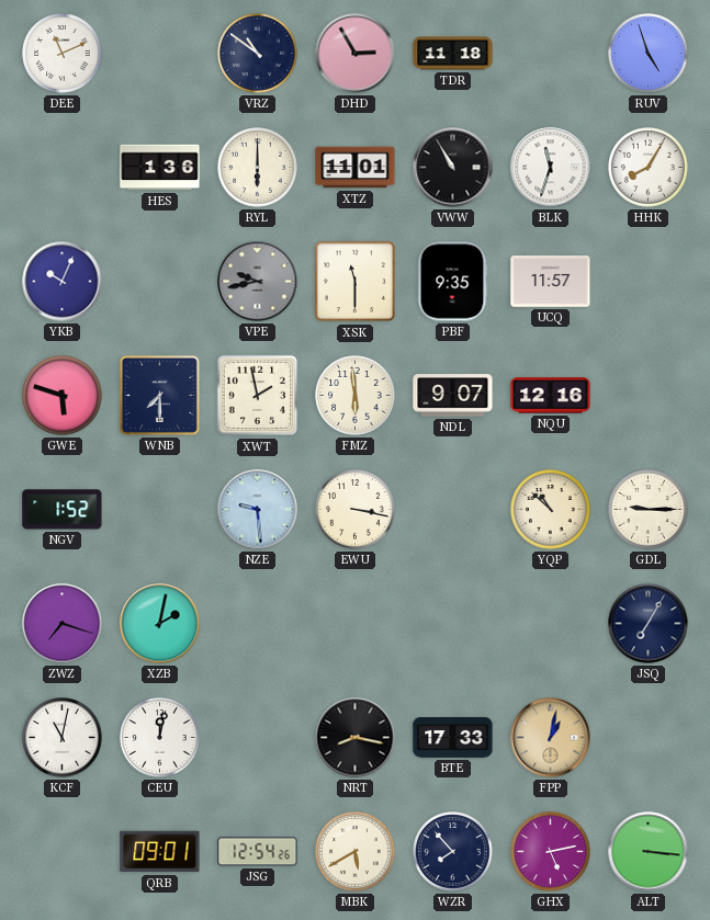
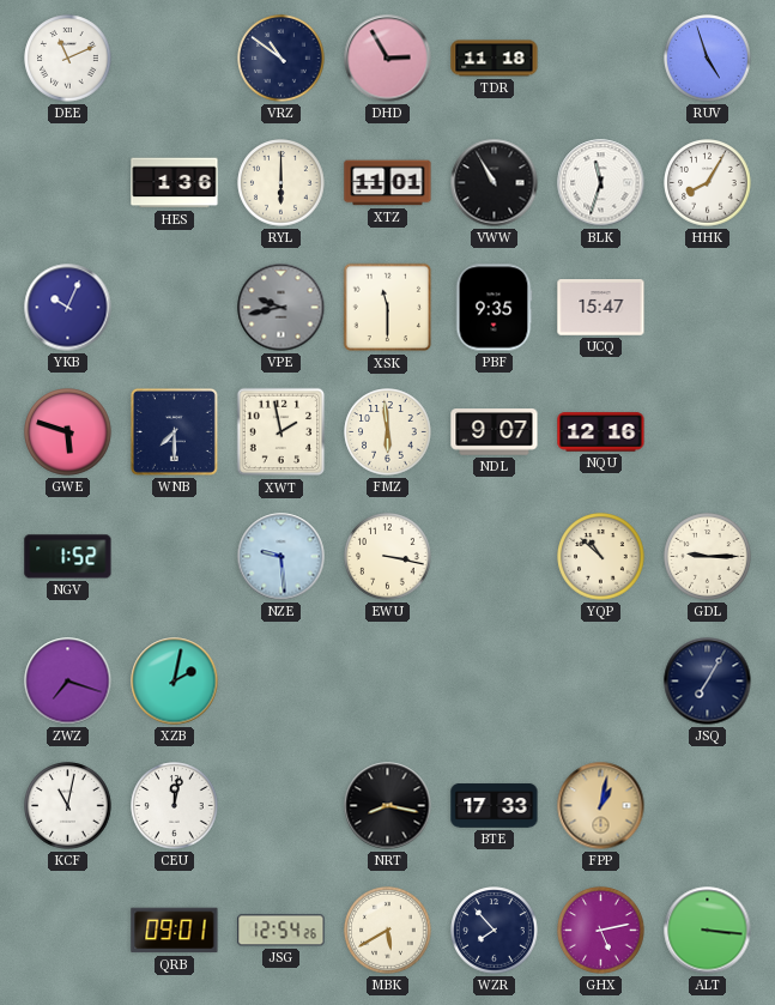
UCQ: 11:57 -> 15:47
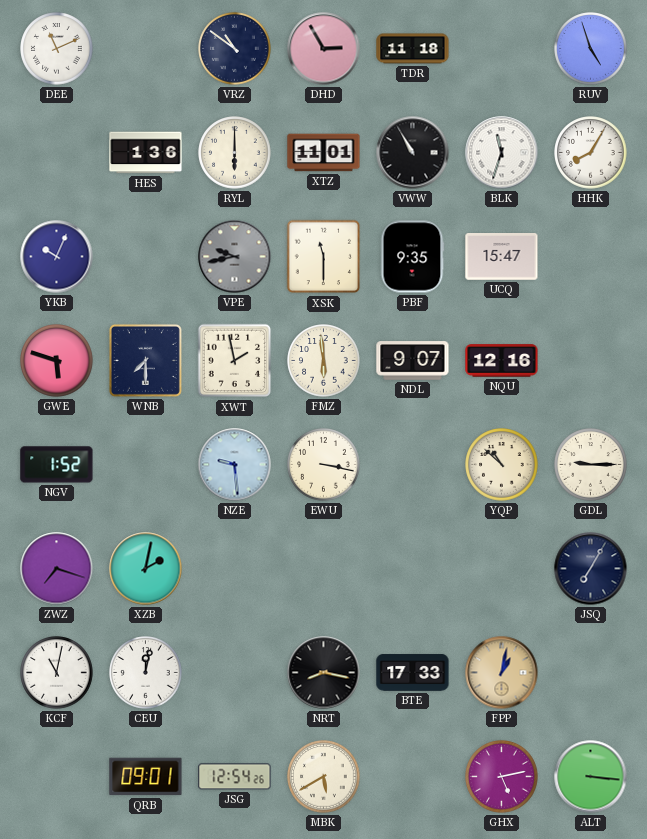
WZR: 7:53 -> none
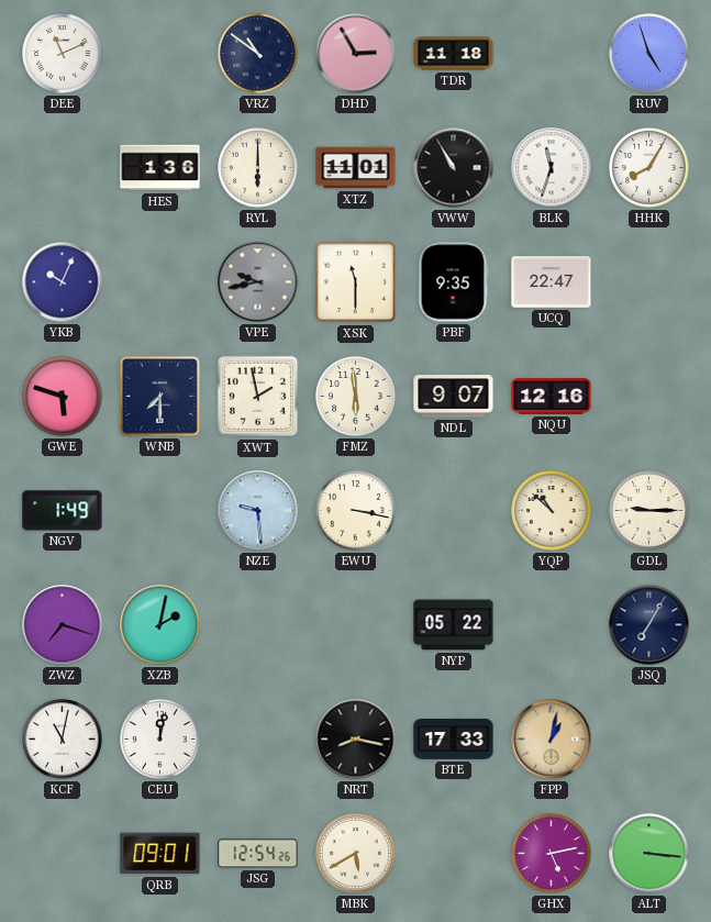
UCQ: 15:47 -> 22:47
NGV: 1:52 -> 1:49
NYP: none -> 05:22
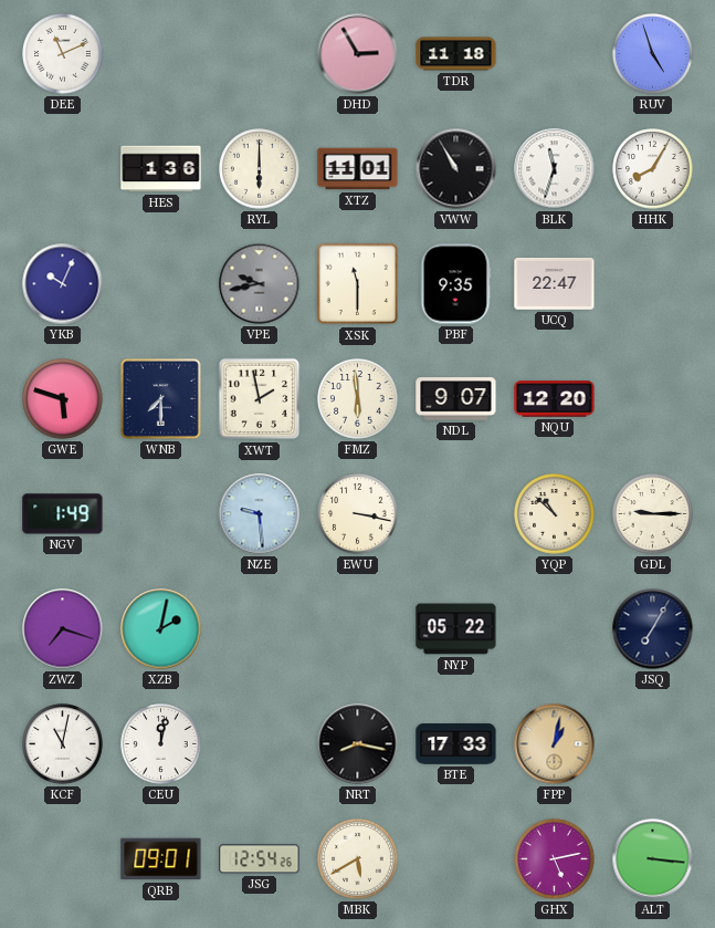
VRZ: 10:51 -> none
NQU: 12:16 -> 12:20
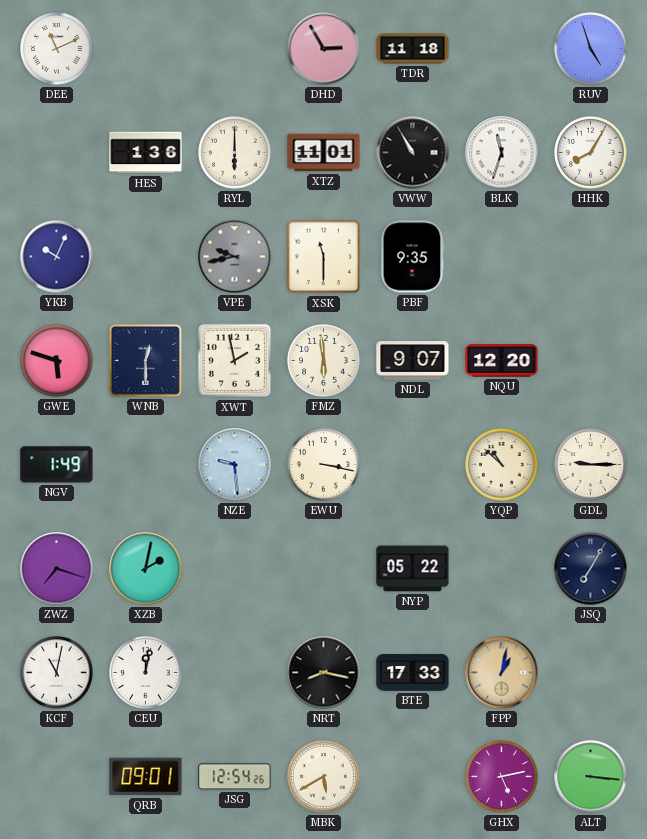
UCQ: 22:47 -> none
WNB: 7:30 -> 12:30
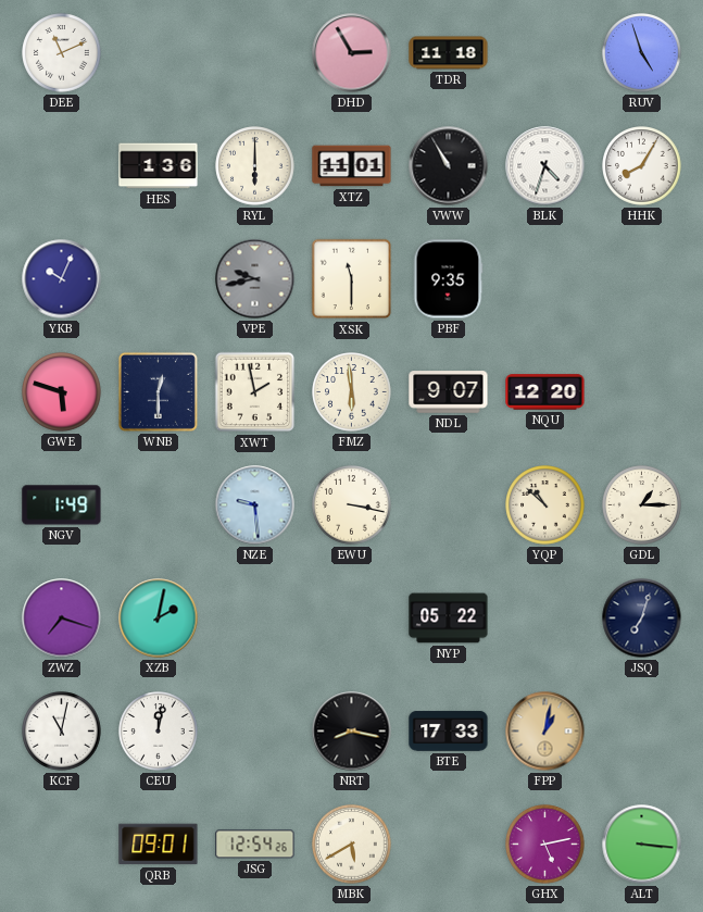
BLK: 11:33 -> 4:33
GDL: 9:15 -> 1:15
JSQ: 7:05 -> 7:03
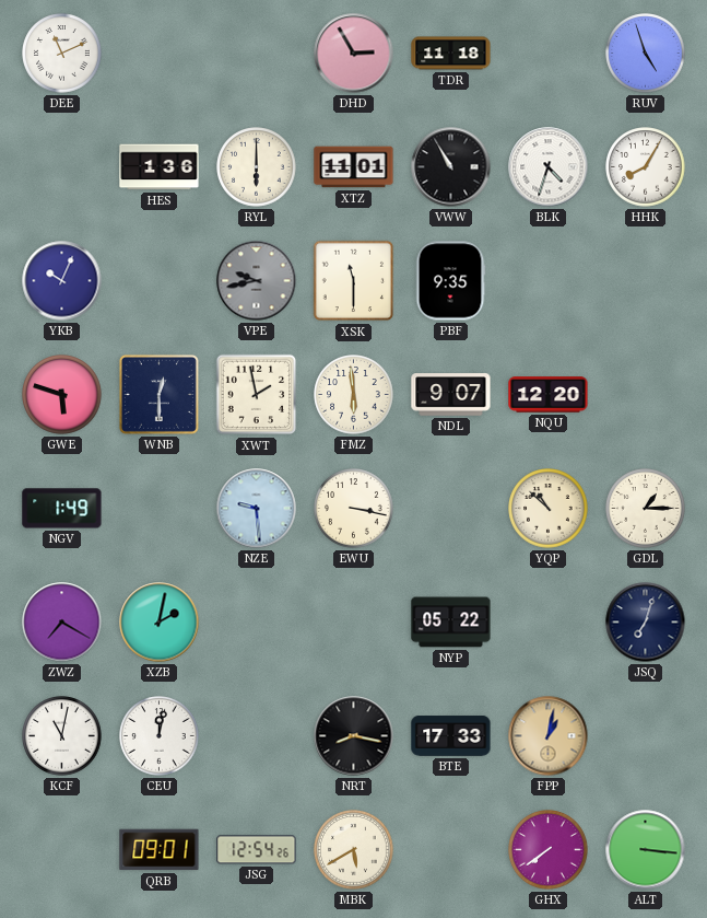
ZWZ: 7:18 -> 7:20
GHX: 5:13 -> 7:39
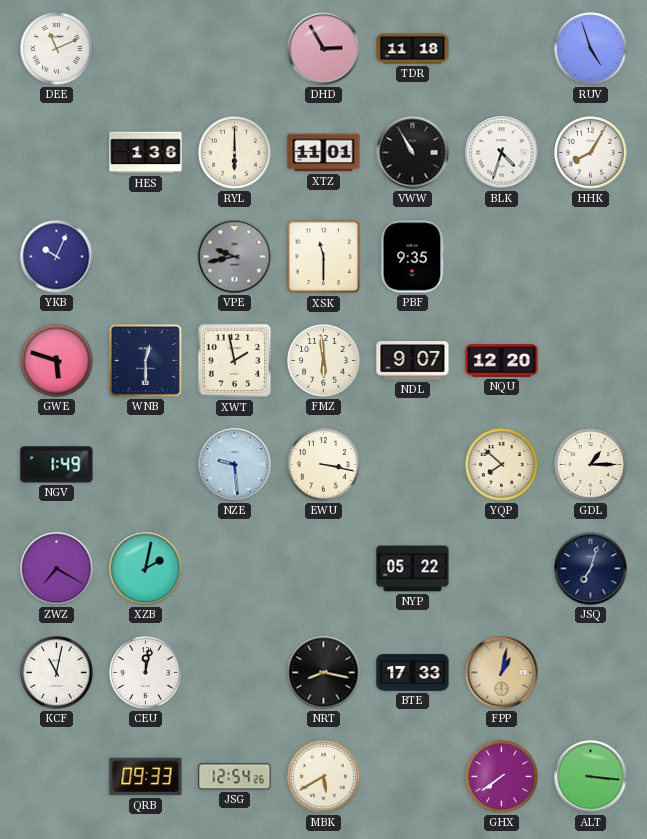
YQP: 10:52 -> 7:52
QRB: 09:01 -> 09:33
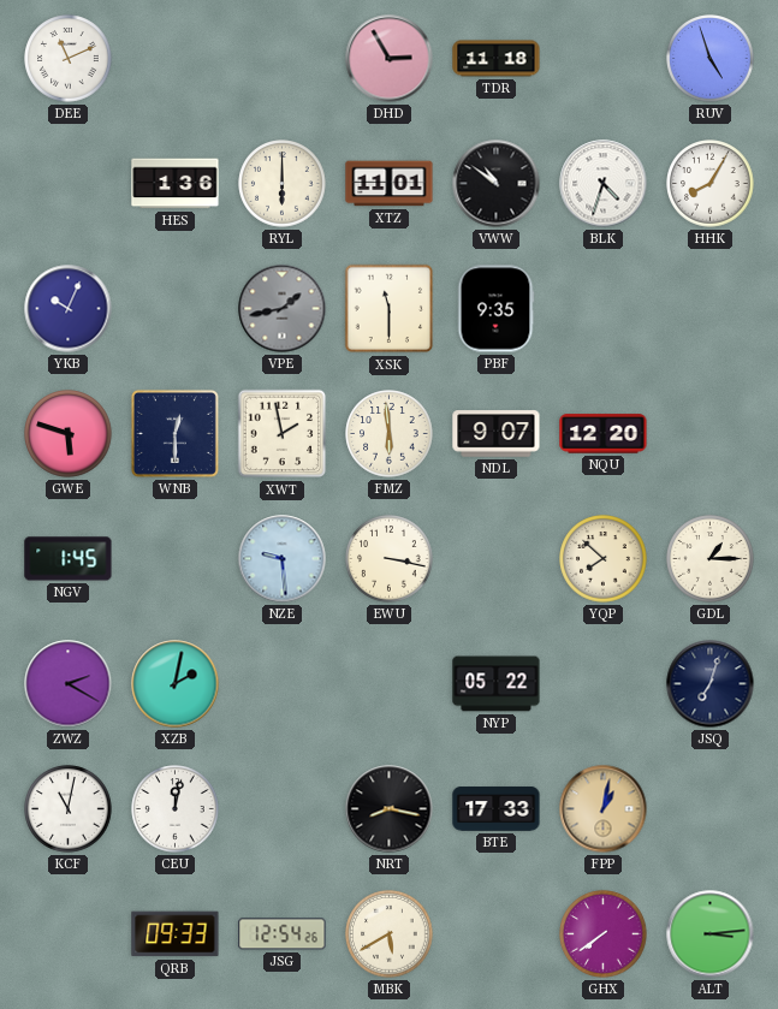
VWW: 10:55 -> 10:51
VPE: 9:43 -> 1:43
NGV: 1:49 -> 1:45
ZWZ: 7:20 -> 2:20
ALT: 3:16 -> 3:14
